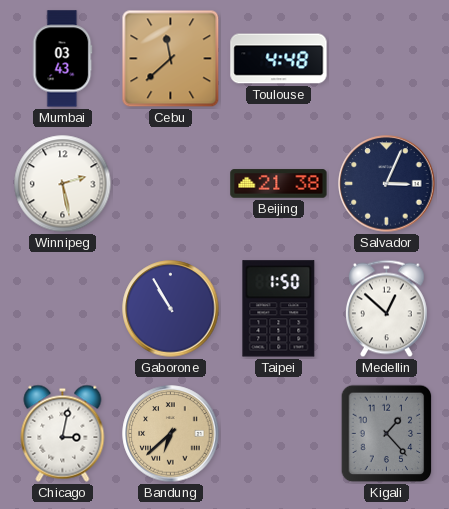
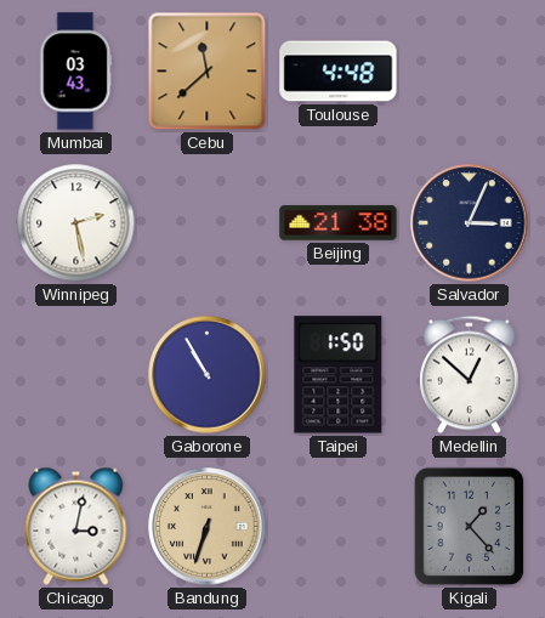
Bandung: 6:38 -> 6:33
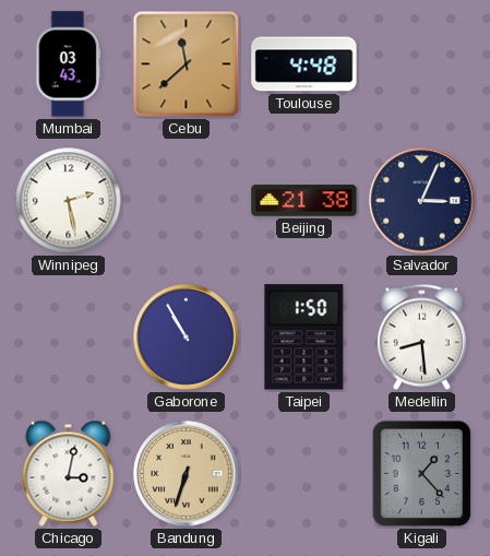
Medellin: 12:52 -> 8:29
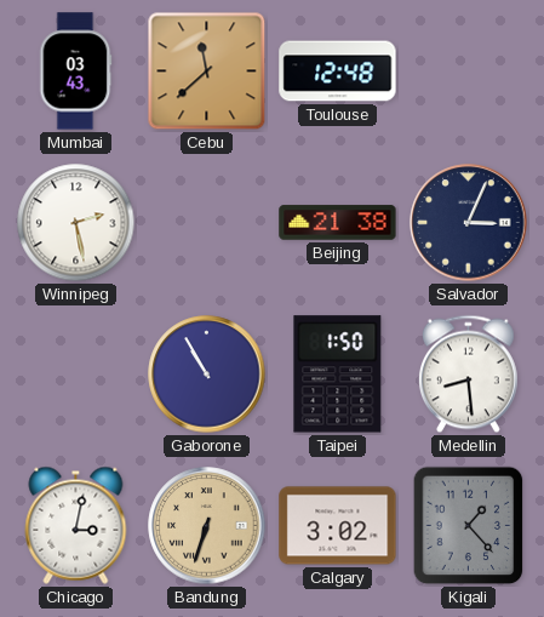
Toulouse: 4:48 -> 12:48
Calgary: none -> 3:02
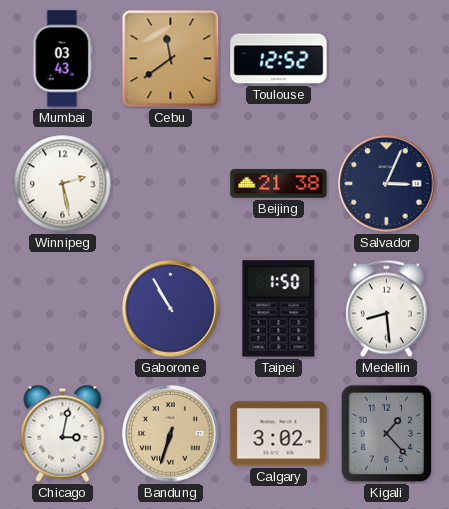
Cebu: 11:38 -> 11:39
Toulouse: 12:48 -> 12:52
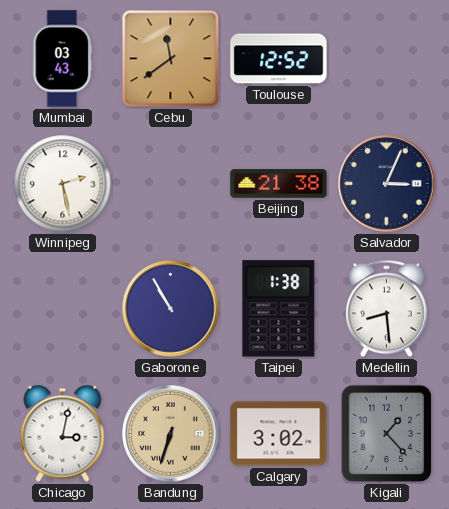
Taipei: 1:50 -> 1:38
